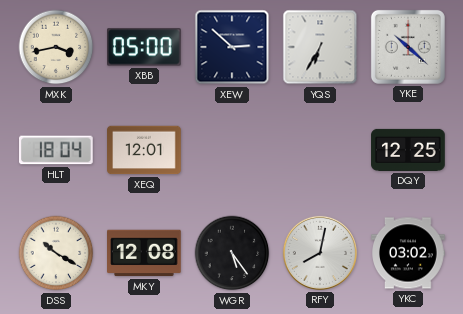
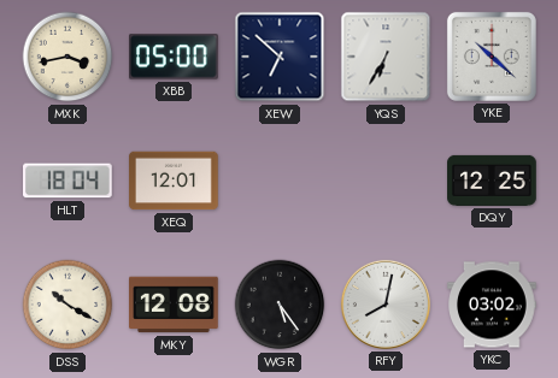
XEW: 2:52 -> 6:52
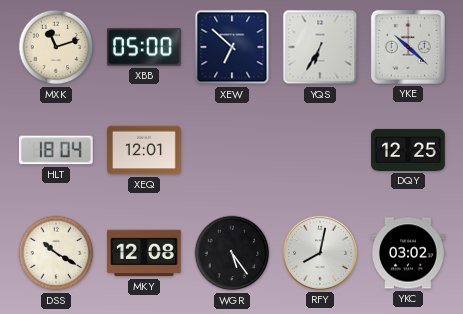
MXK: 3:43 -> 11:12
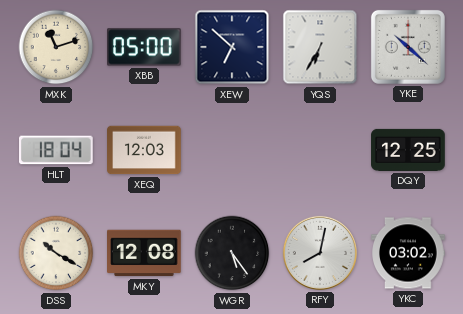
XEQ: 12:01 -> 12:03
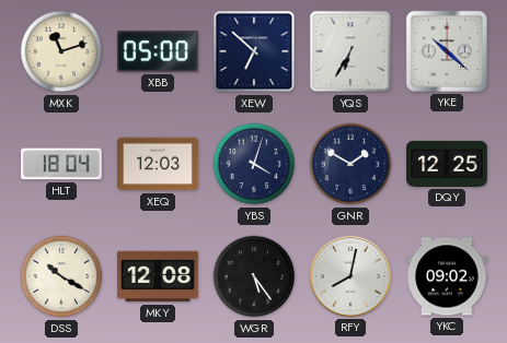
YBS: none -> 4:03
GNR: none -> 1:50
YKC: 03:02 -> 09:02
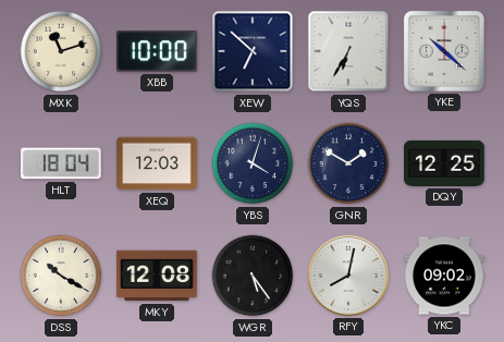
XBB: 05:00 -> 10:00
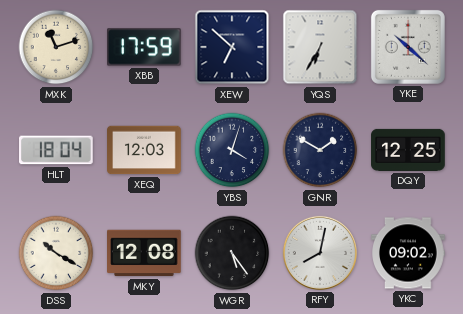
XBB: 10:00 -> 17:59
